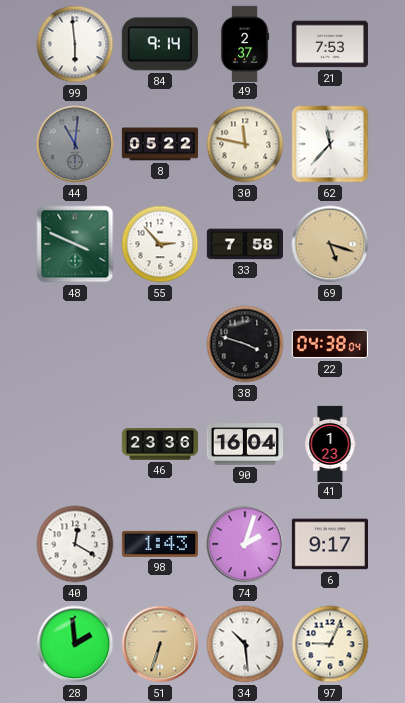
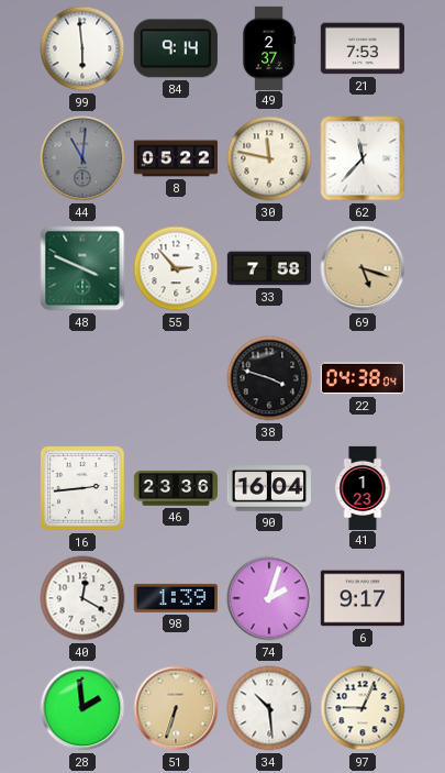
16: none -> 2:44
98: 1:43 -> 1:39
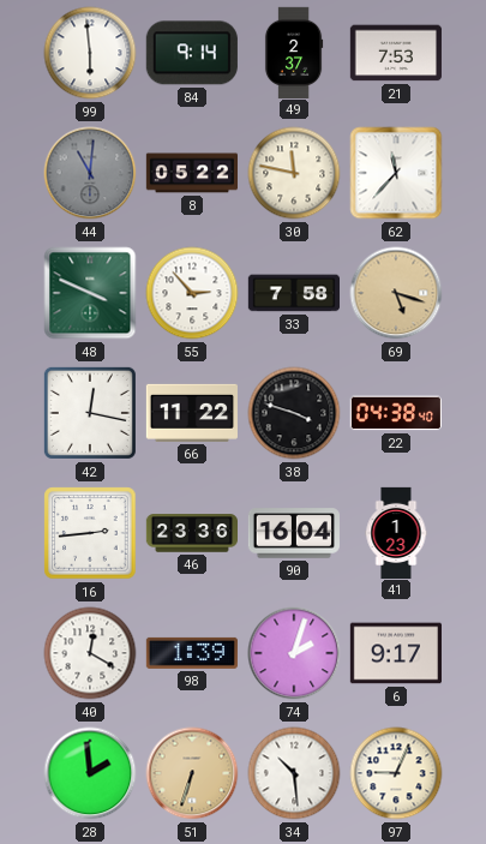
42: none -> 12:17
66: none -> 11:22
22: 04:38:04 -> 04:38:40
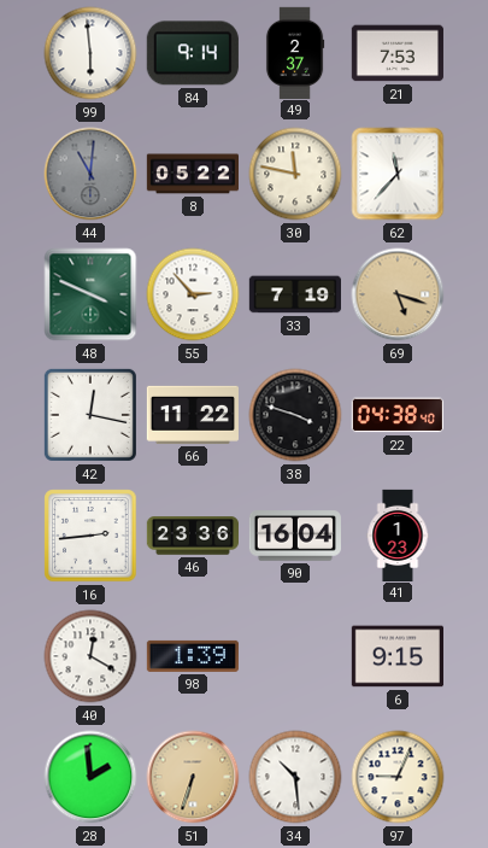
33: 7:58 -> 7:19
74: 2:03 -> none
6: 9:17 -> 9:15
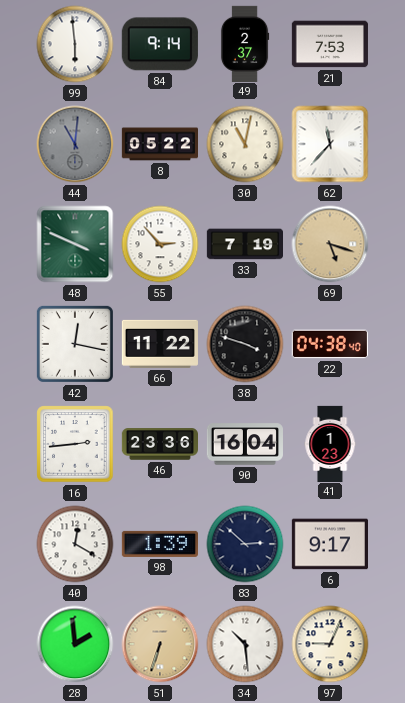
30: 11:47 -> 11:02
83: none -> 2:52
6: 9:15 -> 9:17
